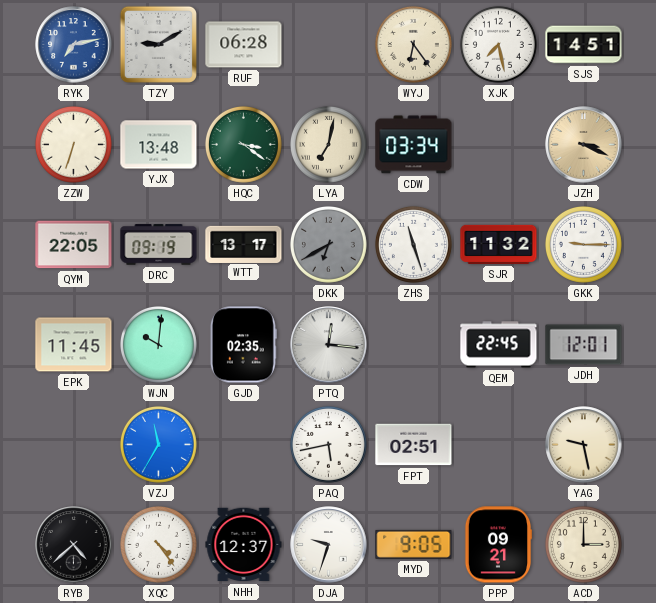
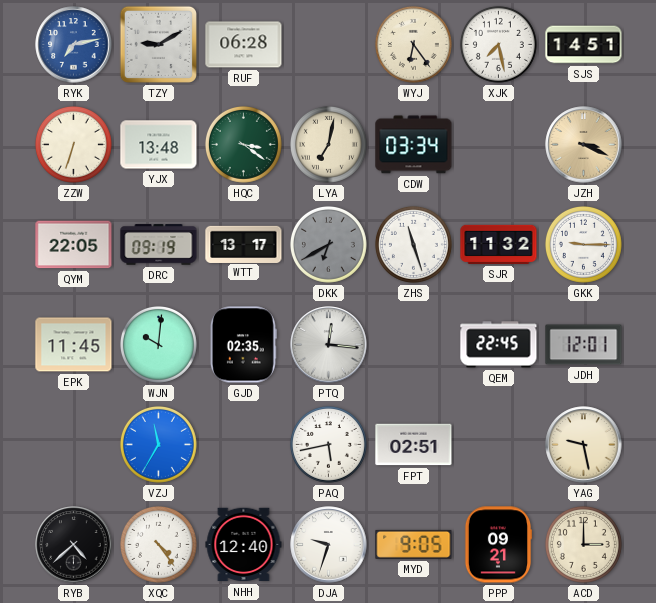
NHH: 12:37 -> 12:40
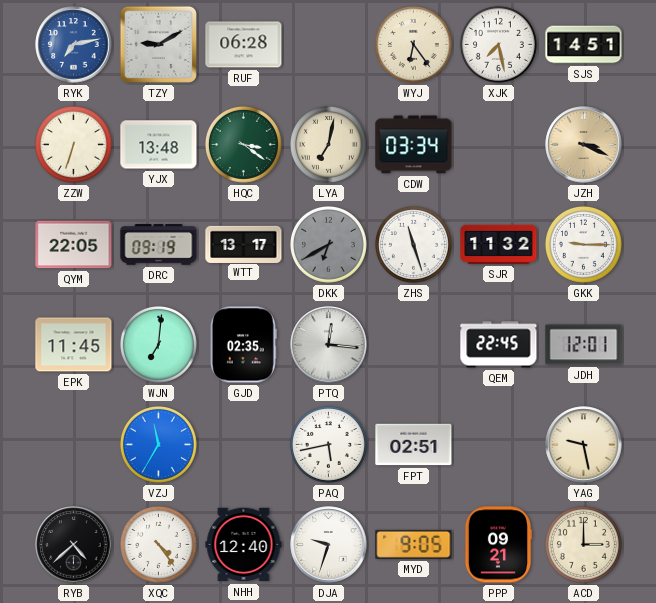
WJN: 10:01 -> 7:01
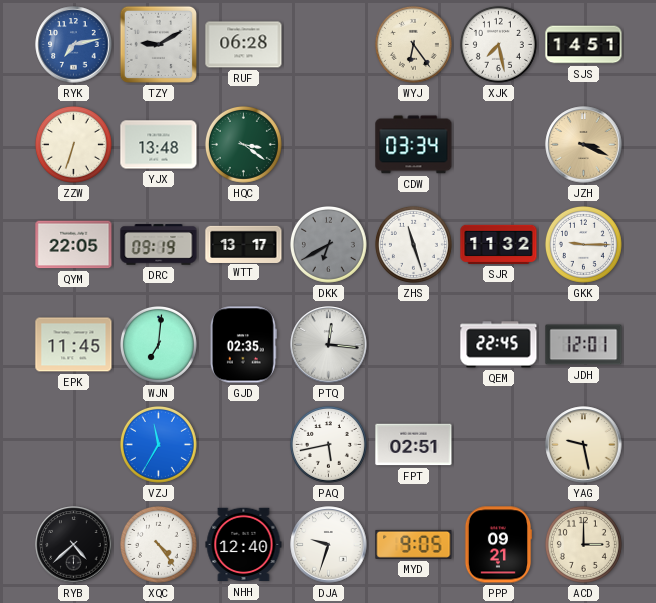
LYA: 7:02 -> none
